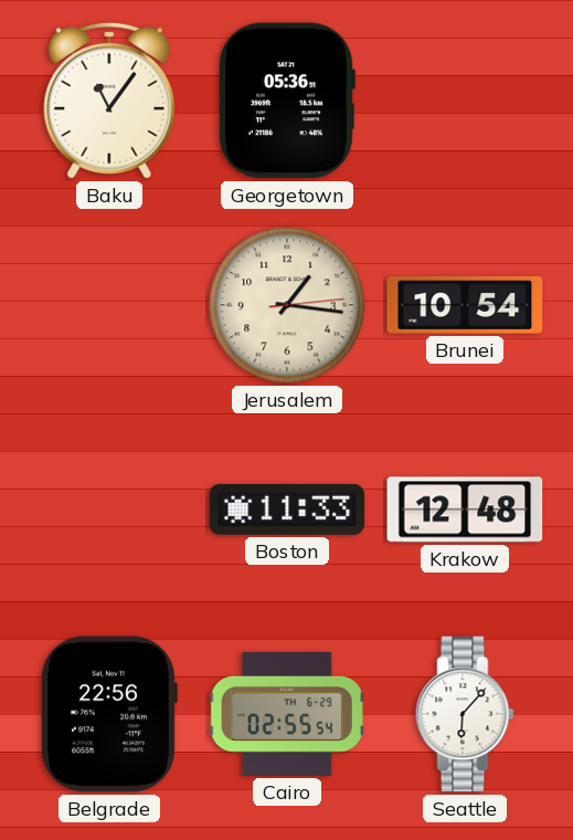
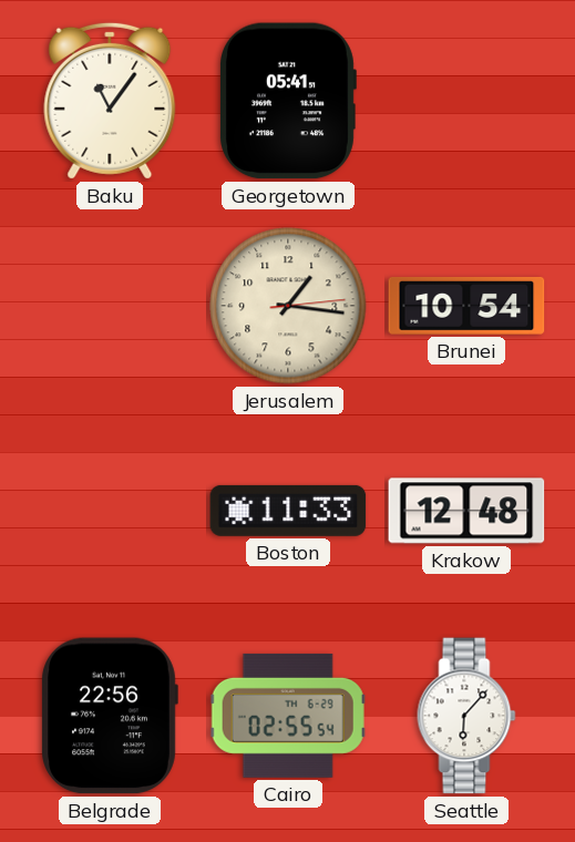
Georgetown: 05:36 -> 05:41
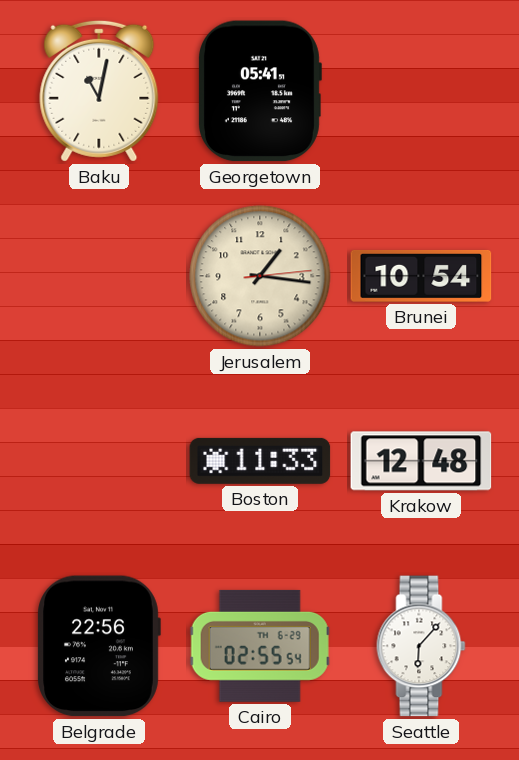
Baku: 11:06 -> 11:02
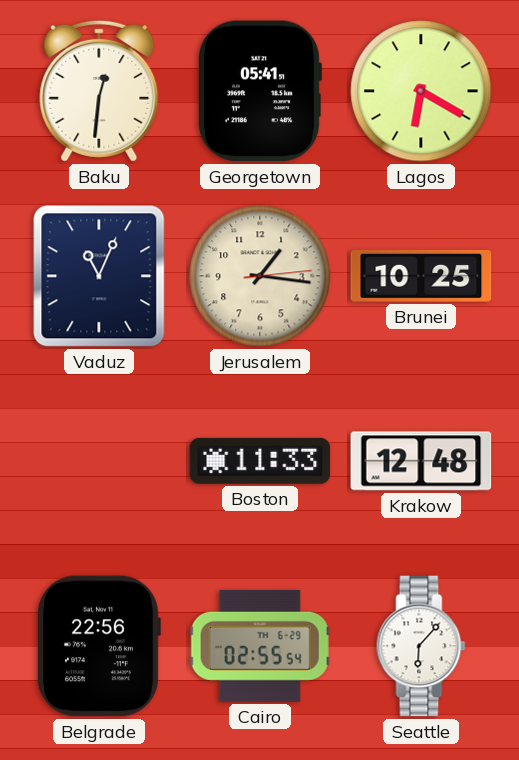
Baku: 11:02 -> 12:31
Lagos: none -> 6:20
Vaduz: none -> 11:04
Brunei: 10:54 -> 10:25
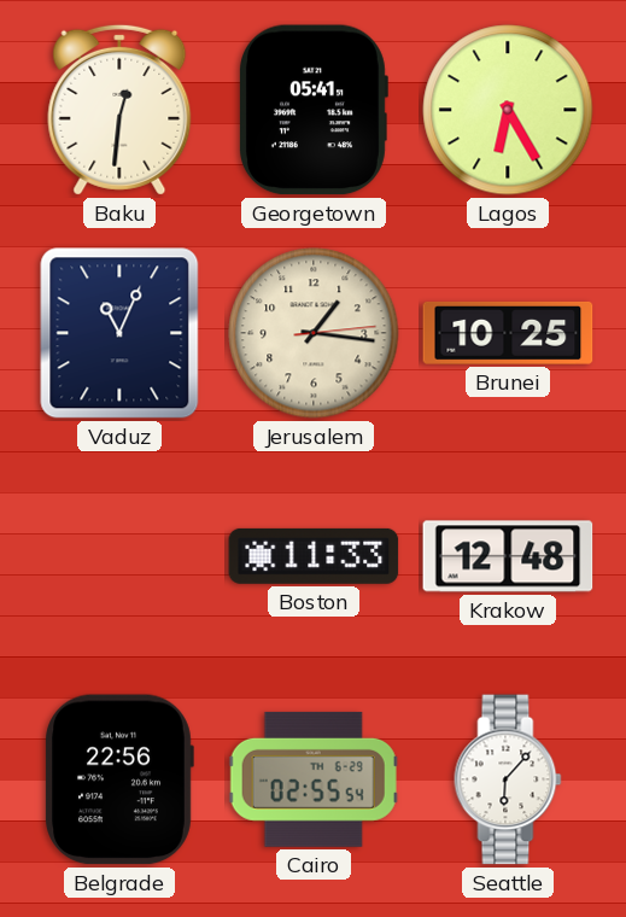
Lagos: 6:20 -> 6:25
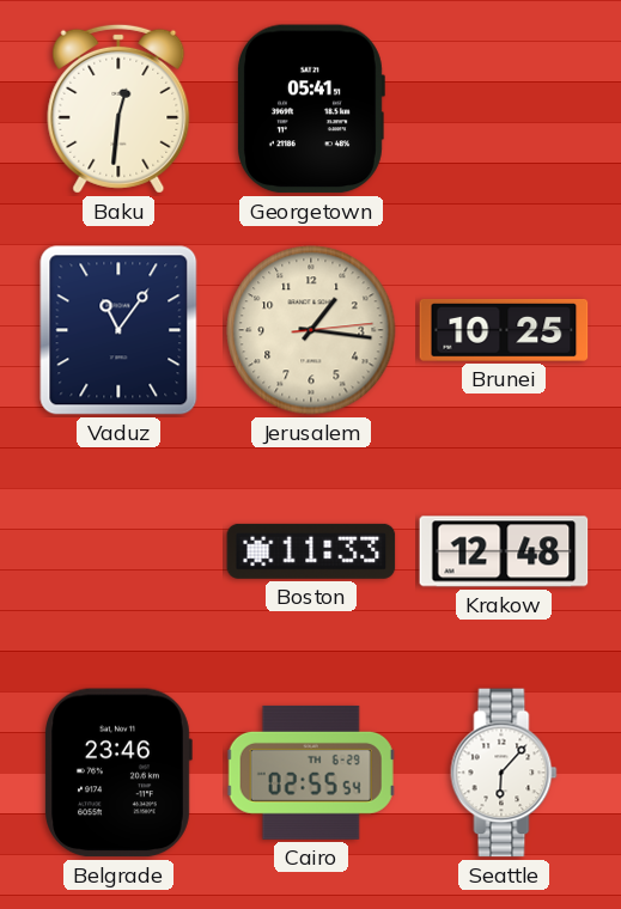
Lagos: 6:25 -> none
Vaduz: 11:04 -> 11:06
Belgrade: 22:56 -> 23:46
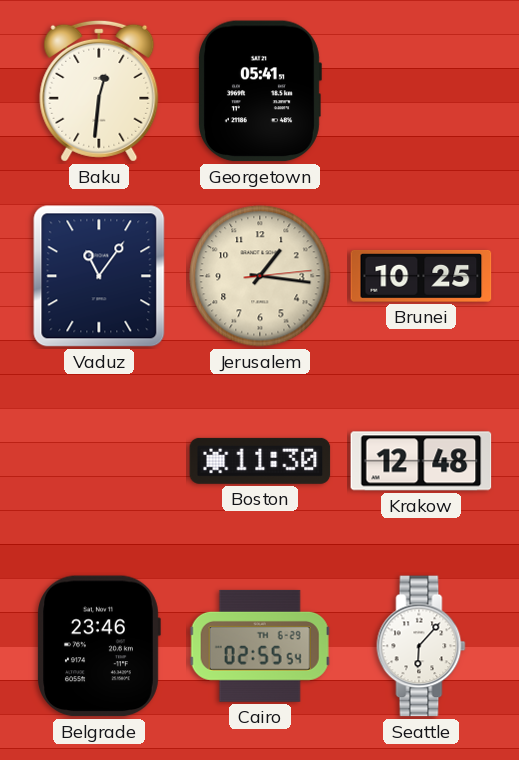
Boston: 11:33 -> 11:30
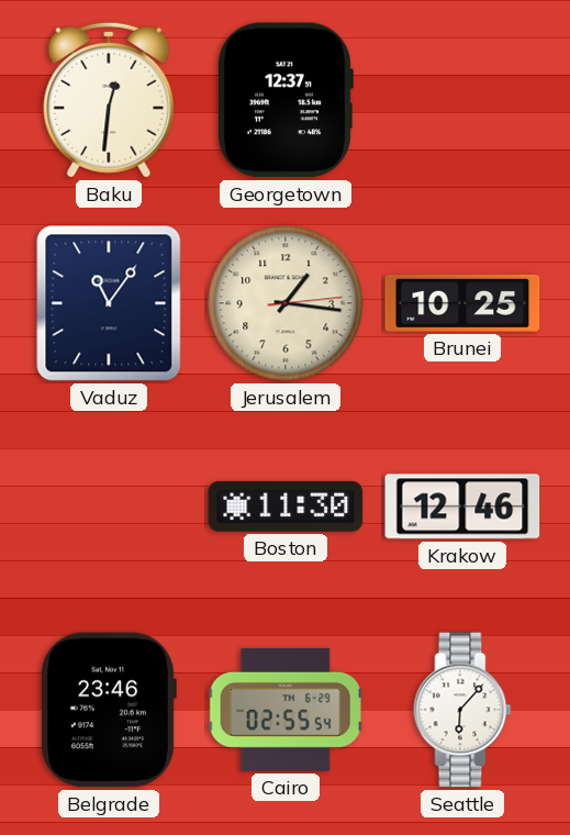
Georgetown: 05:41 -> 12:37
Krakow: 12:48 -> 12:46
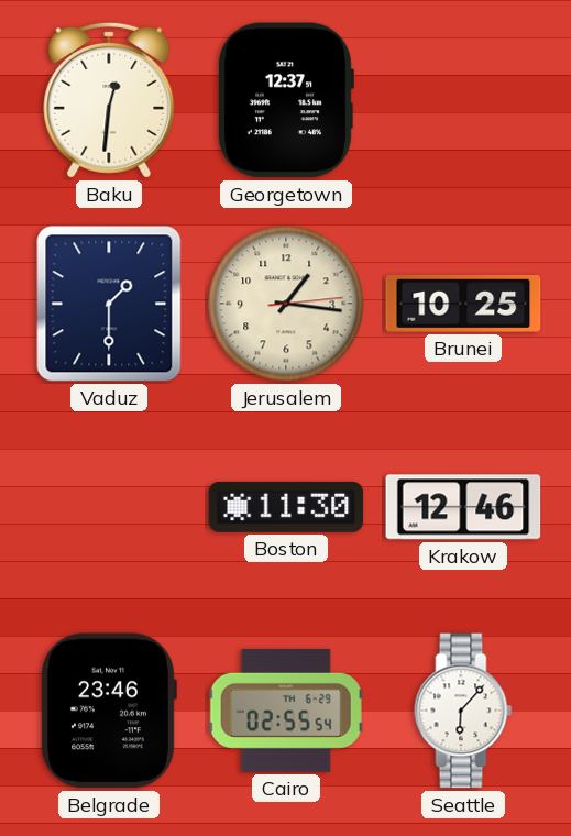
Vaduz: 11:06 -> 1:30
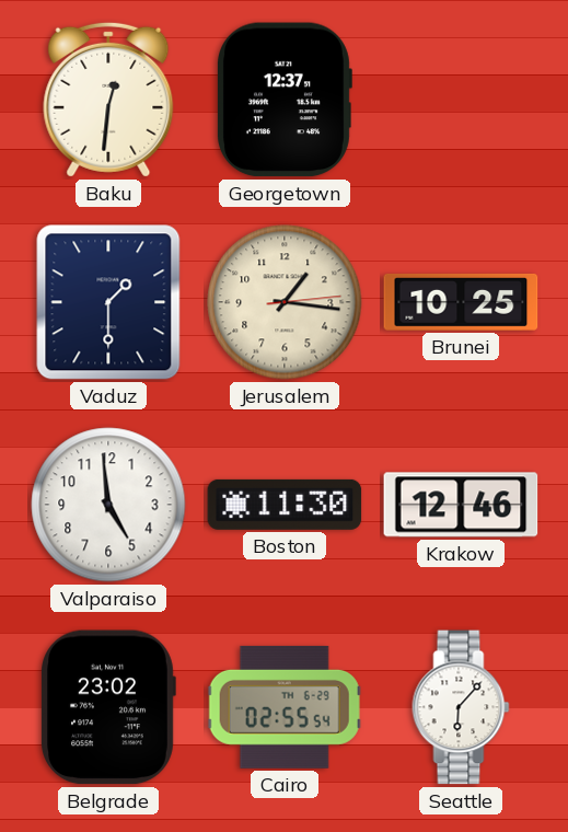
Valparaiso: none -> 4:59
Belgrade: 23:46 -> 23:02
